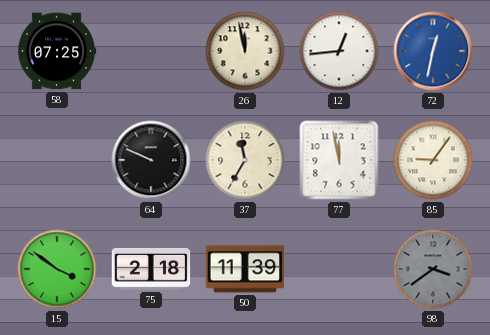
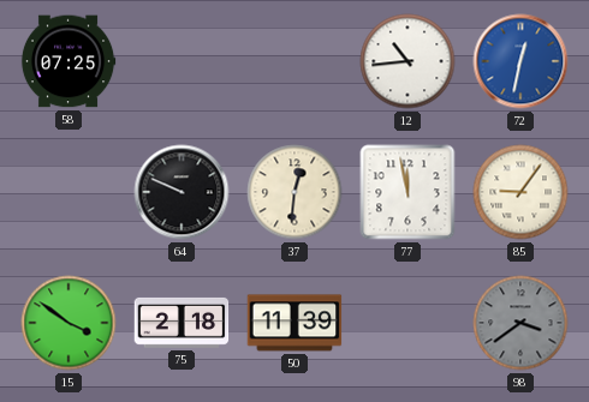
26: 11:58 -> none
12: 12:44 -> 10:44
37: 11:35 -> 12:31
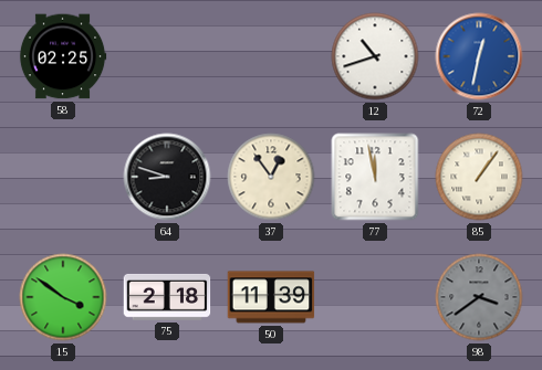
58: 07:25 -> 02:25
12: 10:44 -> 10:42
64: 9:49 -> 8:48
37: 12:31 -> 12:54
85: 9:06 -> 1:06
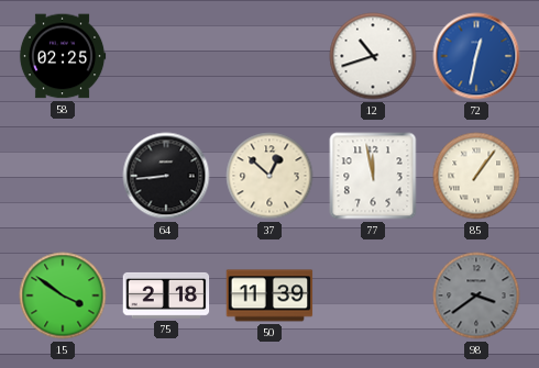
64: 8:48 -> 8:44
37: 12:54 -> 12:52
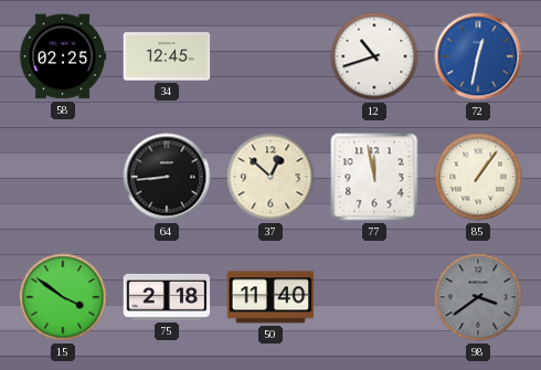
34: none -> 12:45
50: 11:39 -> 11:40
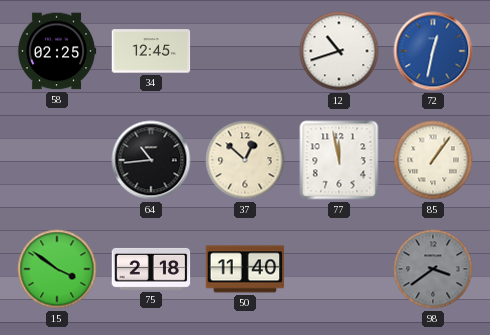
64: 8:44 -> 10:44
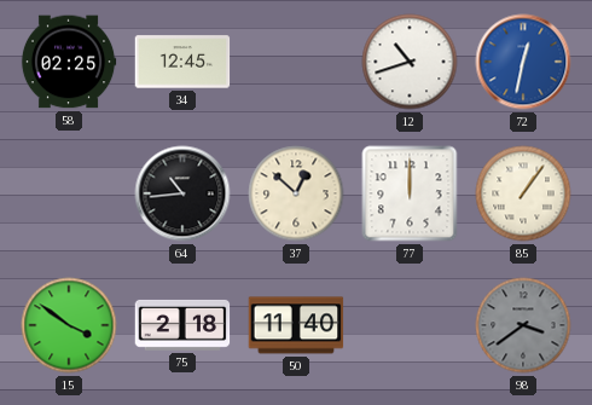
77: 11:58 -> 12:00
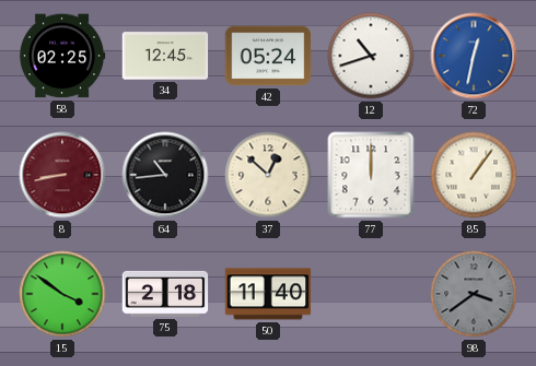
42: none -> 05:24
8: none -> 8:43
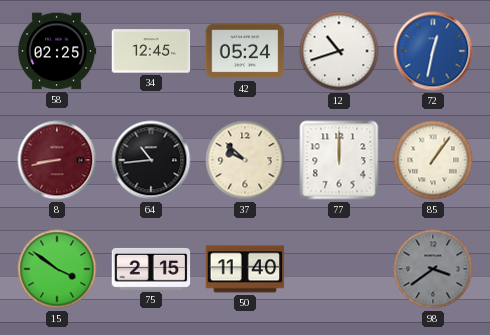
37: 12:52 -> 9:52
75: 2:18 -> 2:15
